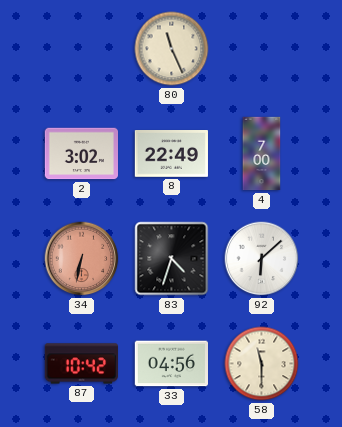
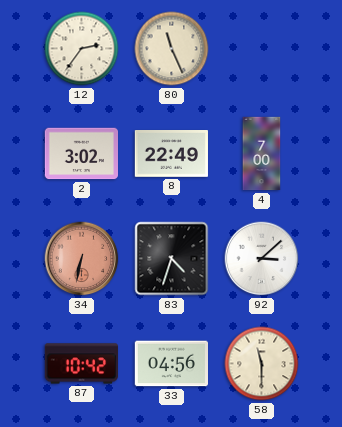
12: none -> 2:36
92: 6:08 -> 3:08
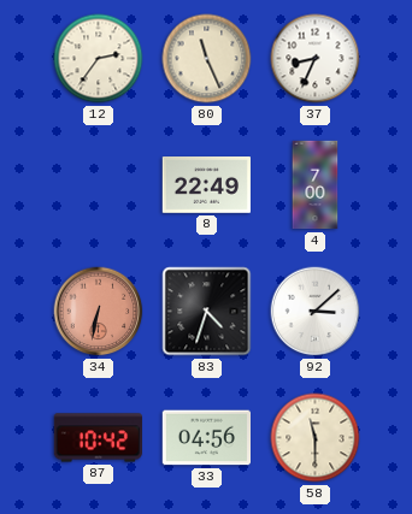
37: none -> 8:34
2: 3:02 -> none
